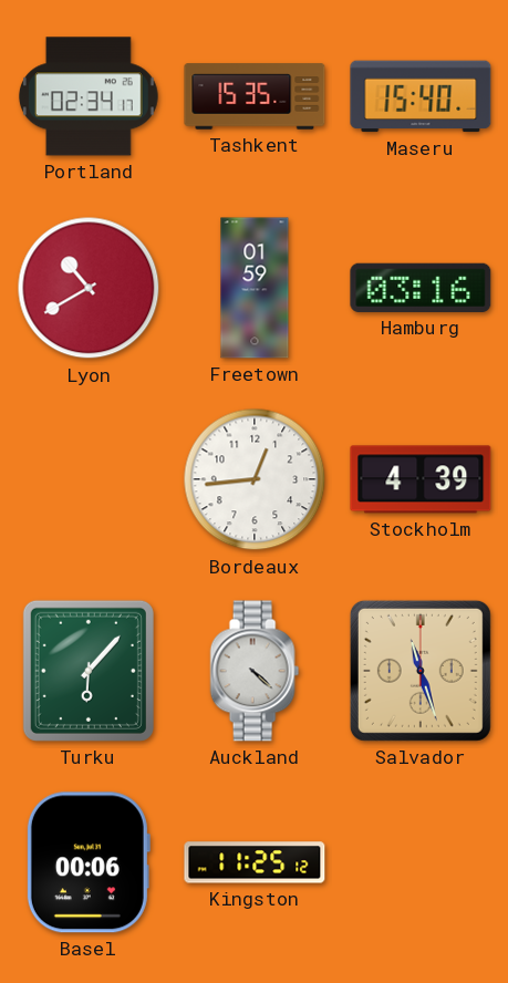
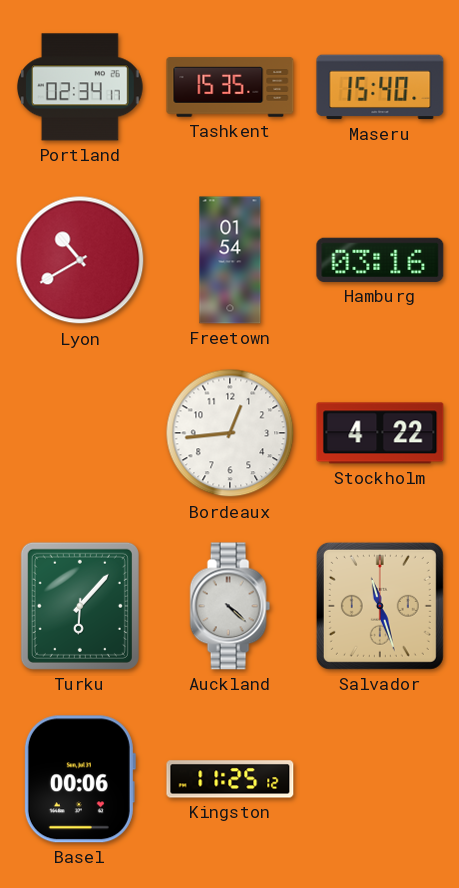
Freetown: 01:59 -> 01:54
Stockholm: 4:39 -> 4:22
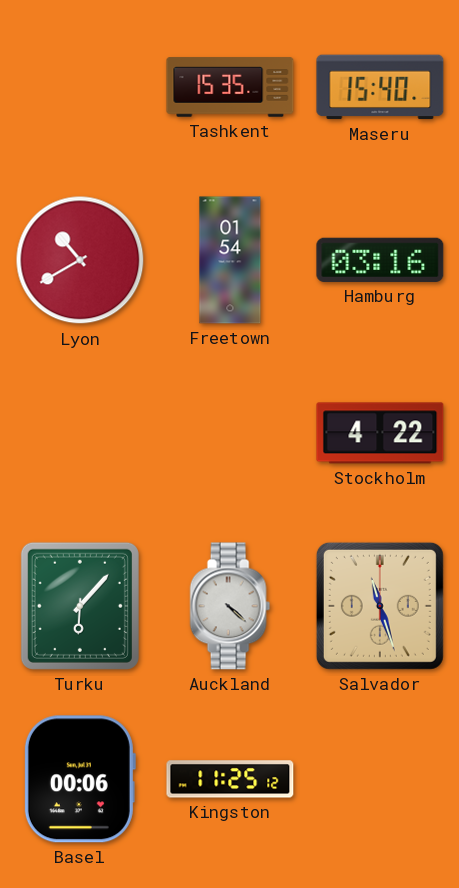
Portland: 02:34 -> none
Bordeaux: 12:44 -> none
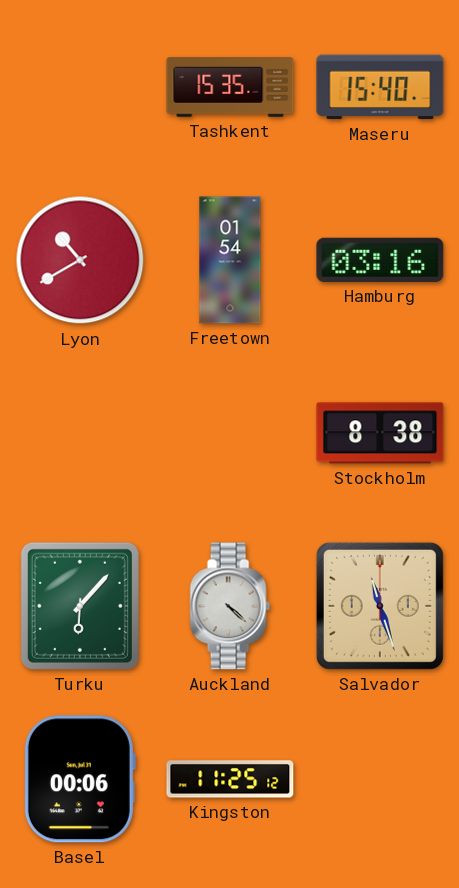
Stockholm: 4:22 -> 8:38
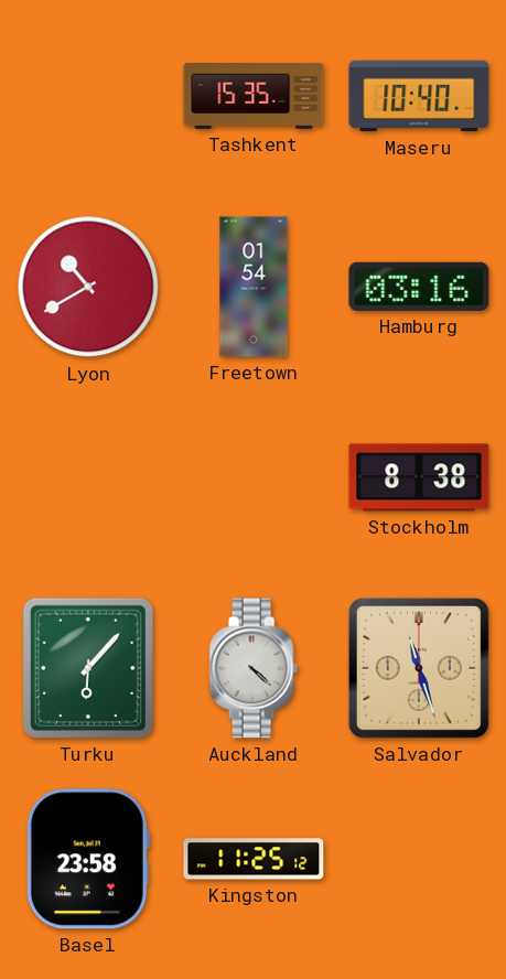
Maseru: 15:40 -> 10:40
Basel: 00:06 -> 23:58
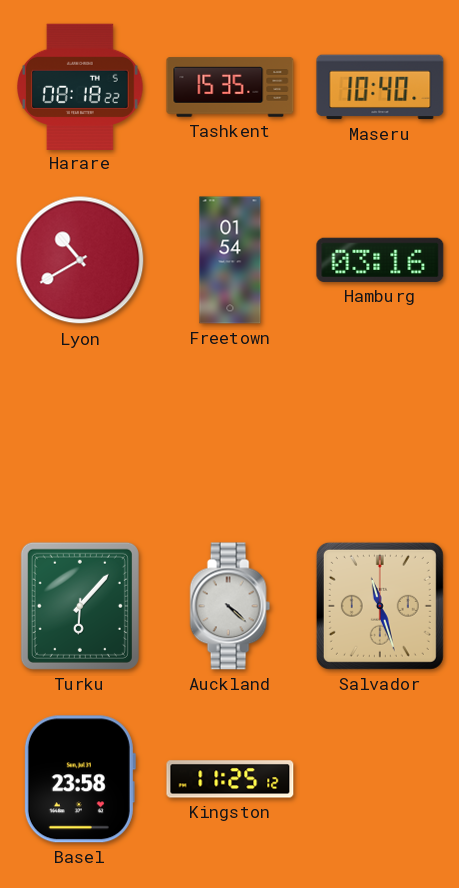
Harare: none -> 08:18
Stockholm: 8:38 -> none
